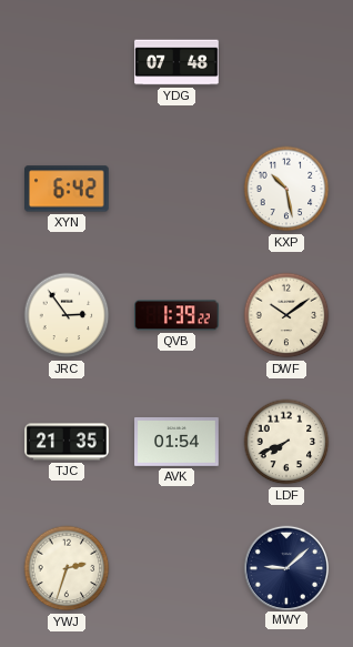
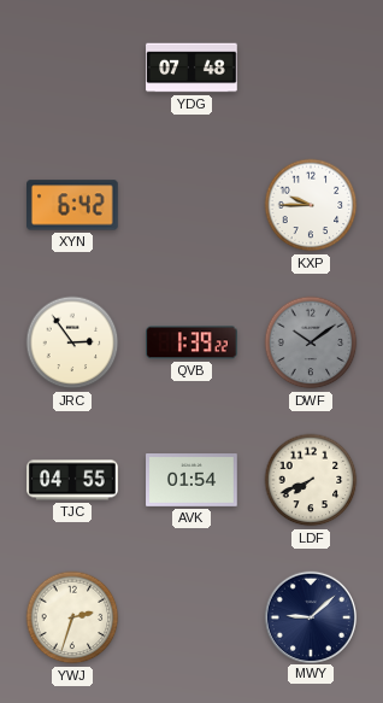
KXP: 10:28 -> 9:45
DWF dial: cream -> grey
TJC: 21:35 -> 04:55
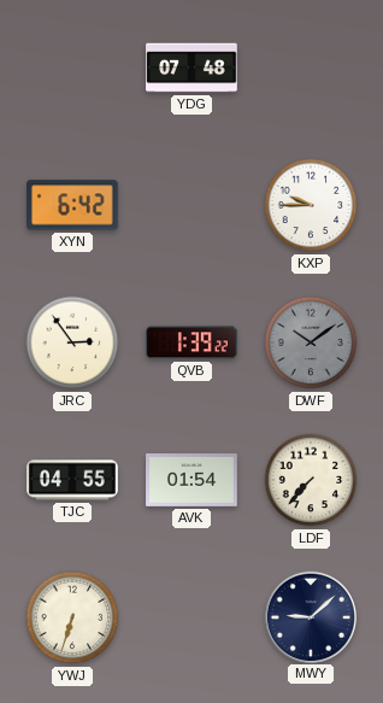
LDF: 7:41 -> 7:37
YWJ: 2:33 -> 6:33
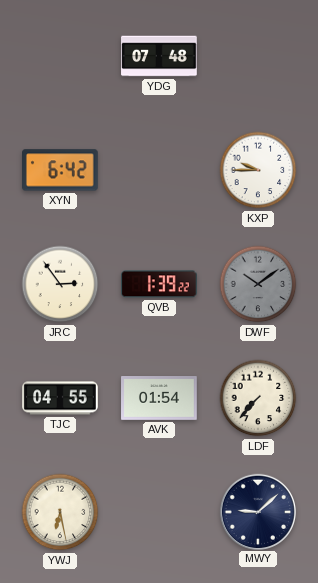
YWJ: 6:33 -> 6:28
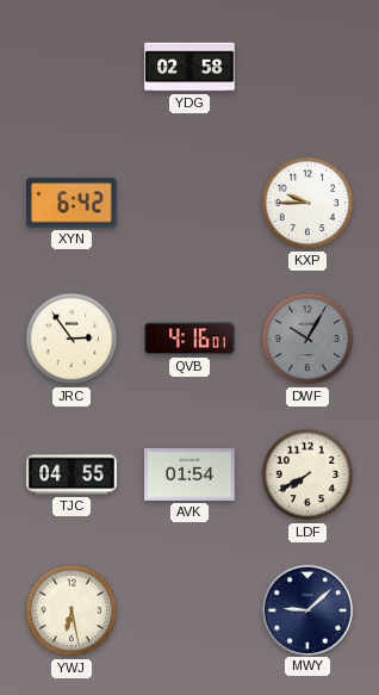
YDG: 07:48 -> 02:58
QVB: 1:39 -> 4:16
DWF: 10:09 -> 10:05
LDF: 7:37 -> 7:40
